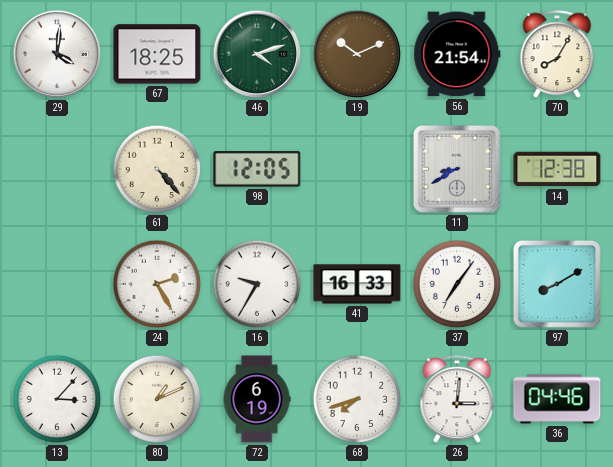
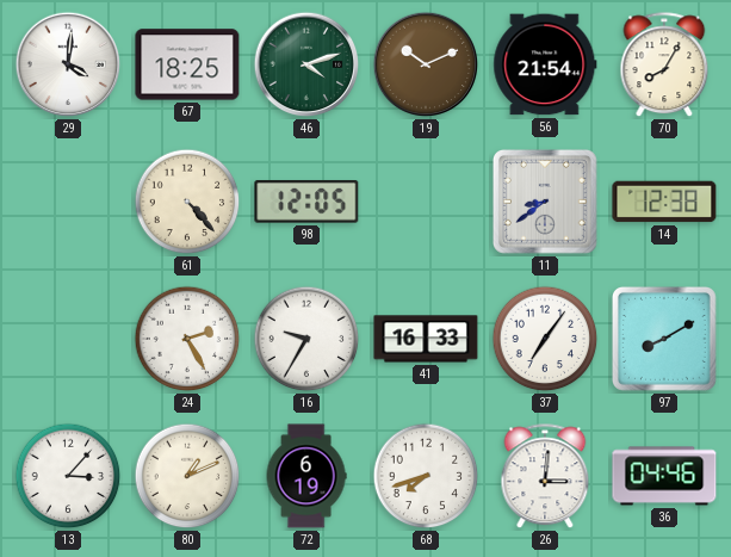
11: 8:40 -> 8:39
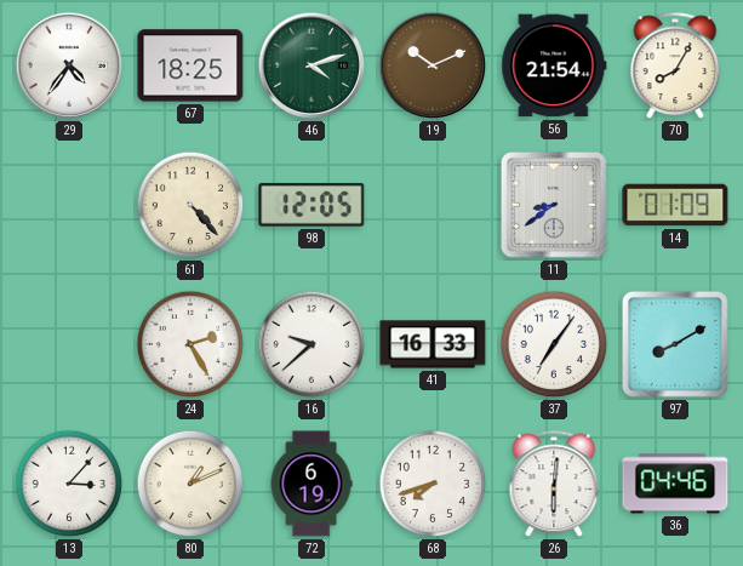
29: 4:01 -> 4:36
14: 12:38 -> 01:09
16: 9:35 -> 9:38
26: 3:01 -> 6:01
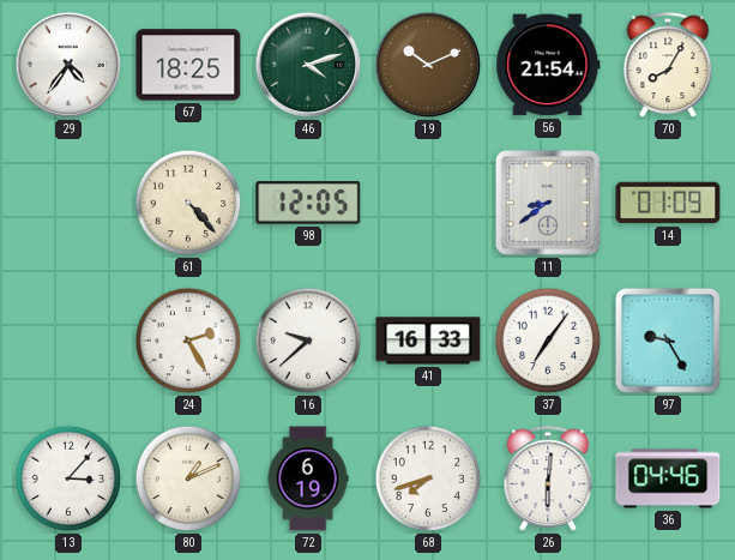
97: 8:10 -> 9:25
